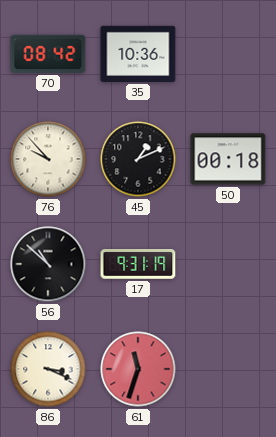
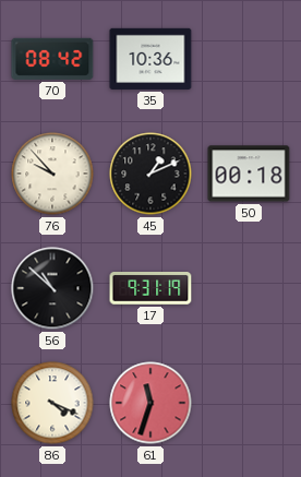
86: 3:19 -> 4:19
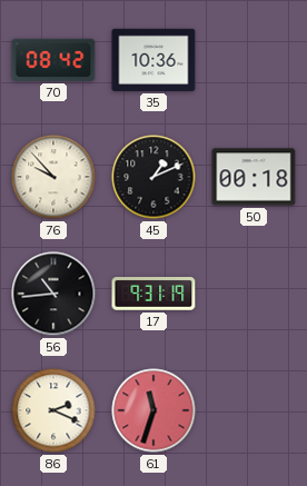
56: 10:52 -> 10:44
86: 4:19 -> 2:19
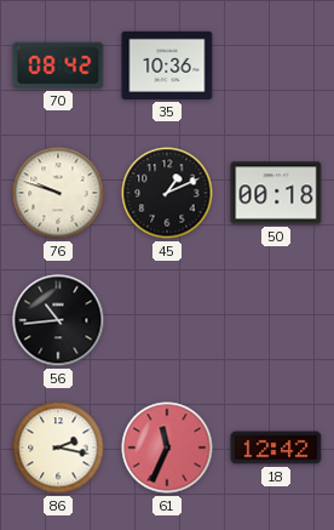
76: 9:53 -> 9:48
17: 9:31 -> none
86: 2:19 -> 2:17
61: 11:33 -> 11:34
18: none -> 12:42
